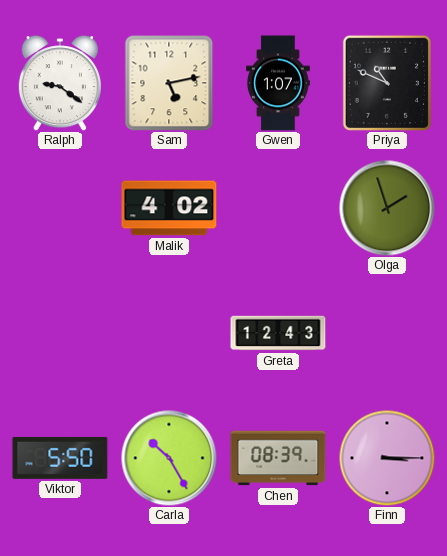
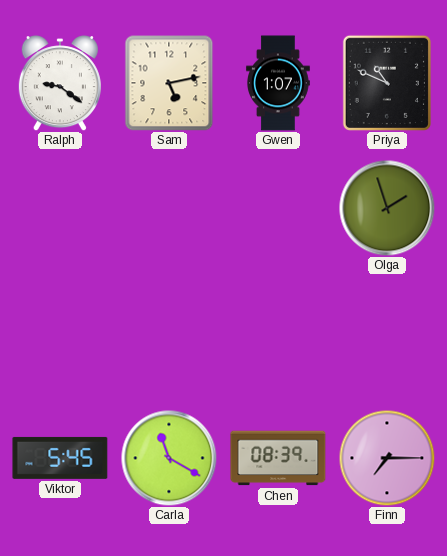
Malik: 4:02 -> none
Greta: 12:43 -> none
Viktor: 5:50 -> 5:45
Carla: 10:25 -> 11:20
Finn: 3:15 -> 7:15
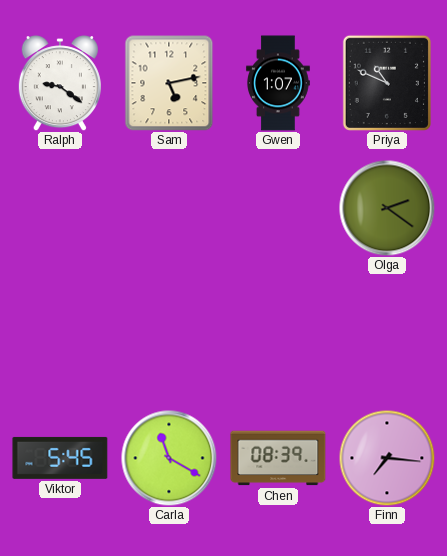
Olga: 1:57 -> 2:21
Finn: 7:15 -> 7:16
